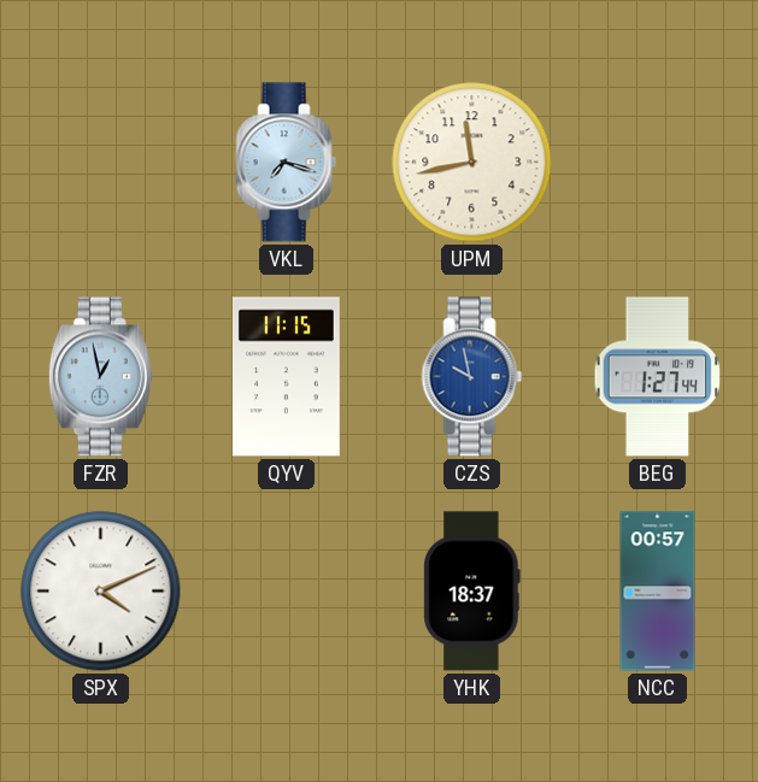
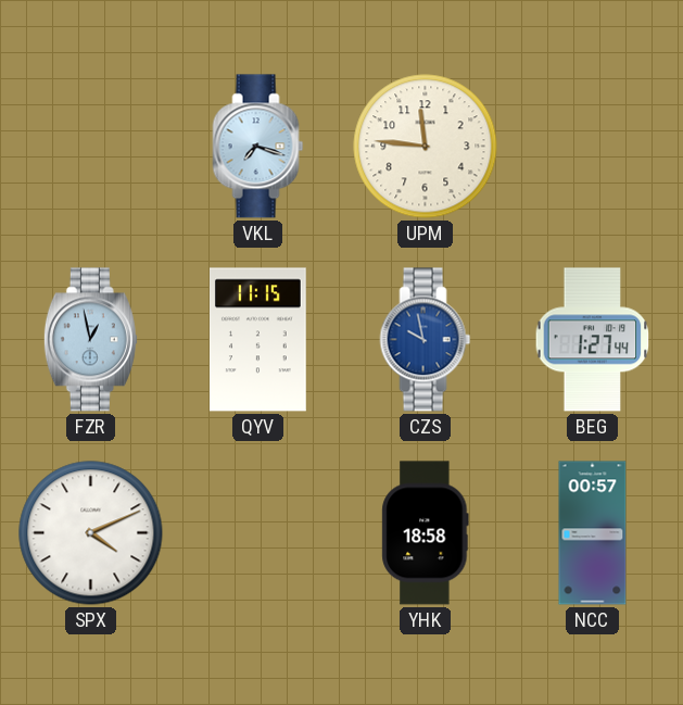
UPM: 11:43 -> 11:46
YHK: 18:37 -> 18:58
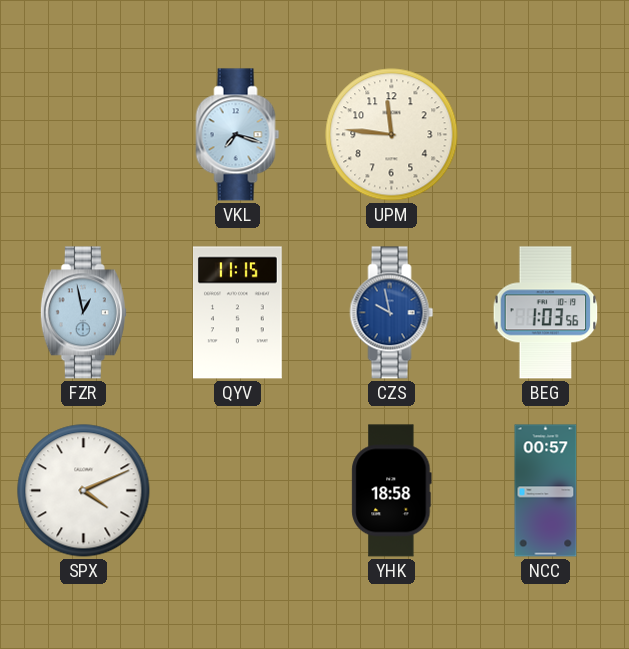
BEG: 1:27 -> 1:03
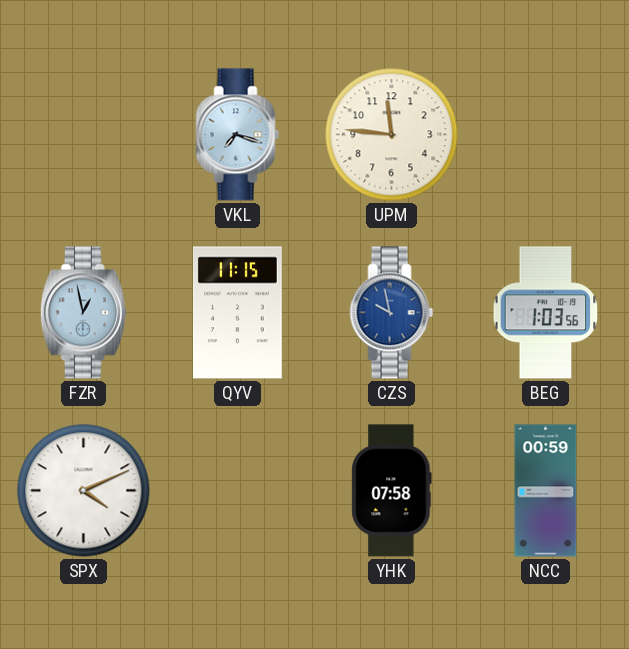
YHK: 18:58 -> 07:58
NCC: 00:57 -> 00:59
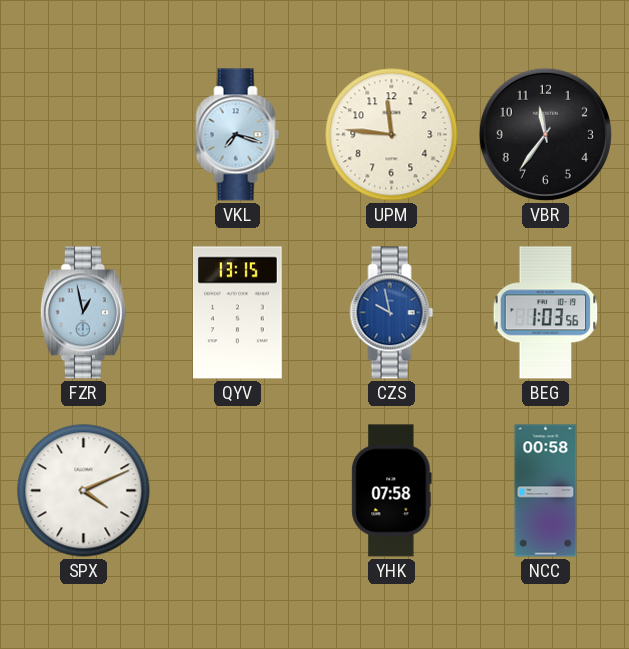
VBR: none -> 11:36
QYV: 11:15 -> 13:15
NCC: 00:59 -> 00:58
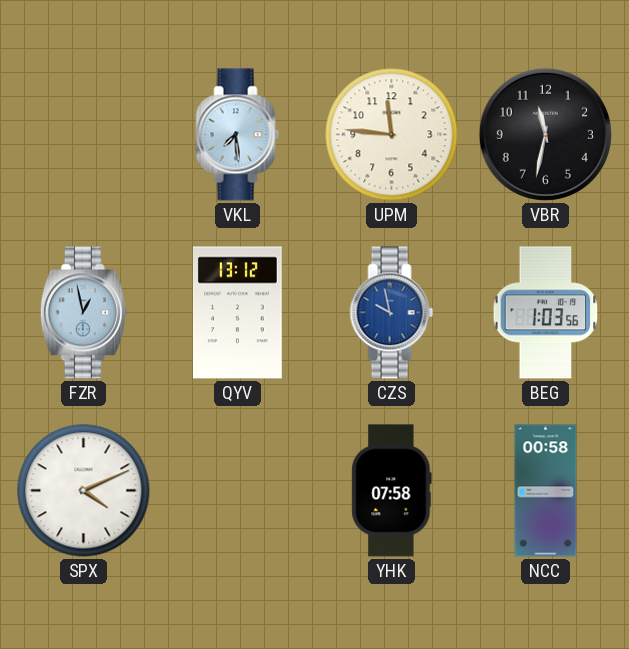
VKL: 7:18 -> 7:29
VBR: 11:36 -> 11:32
QYV: 13:15 -> 13:12
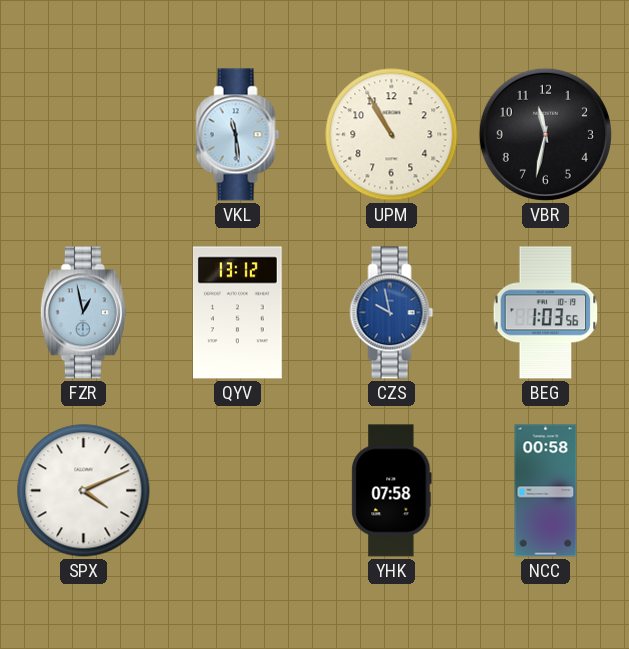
VKL: 7:29 -> 11:29
UPM: 11:46 -> 10:55
